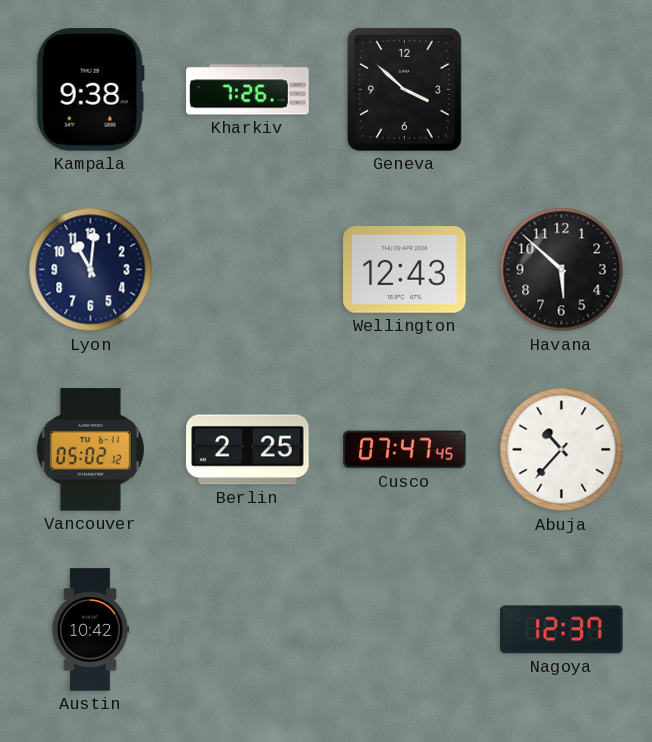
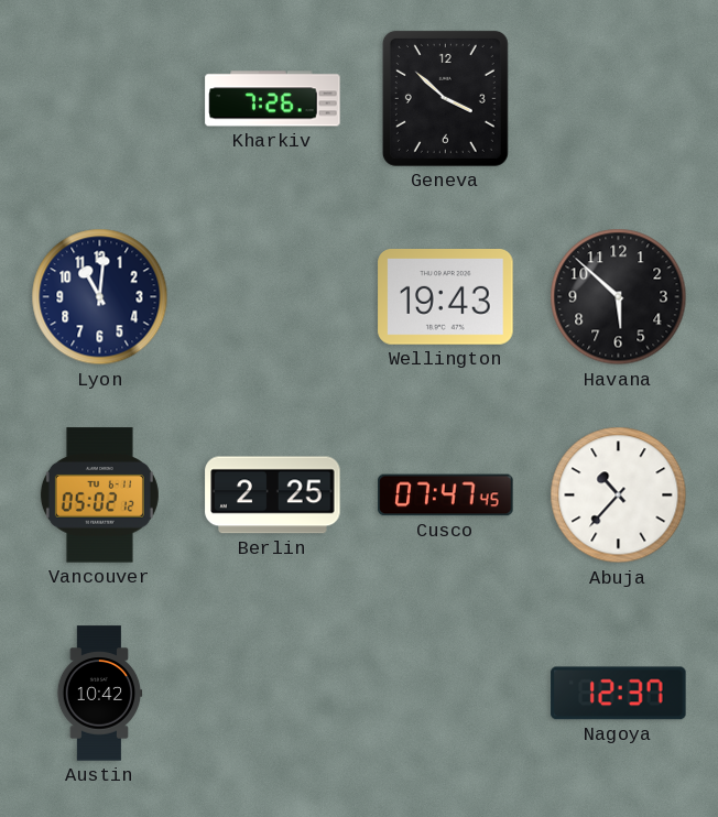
Kampala: 9:38 -> none
Wellington: 12:43 -> 19:43
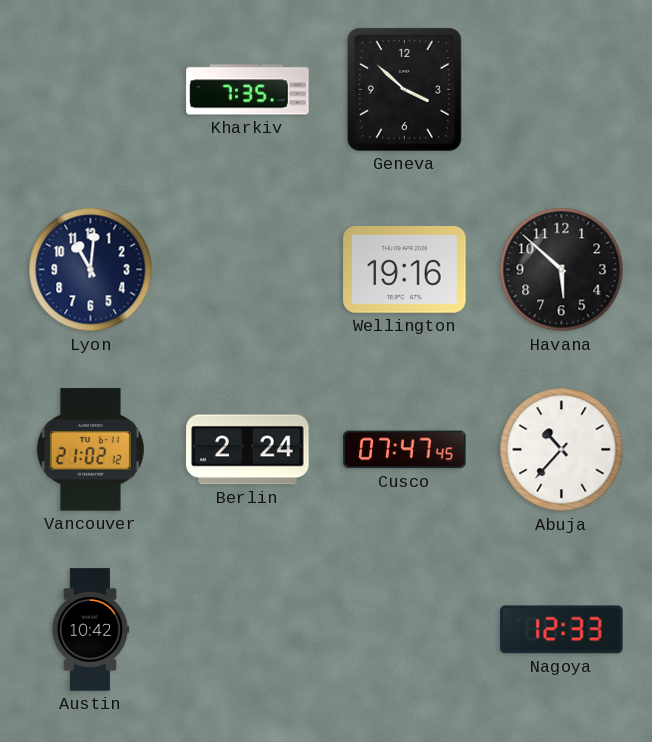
Kharkiv: 7:26 -> 7:35
Wellington: 19:43 -> 19:16
Vancouver: 05:02 -> 21:02
Berlin: 2:25 -> 2:24
Nagoya: 12:37 -> 12:33
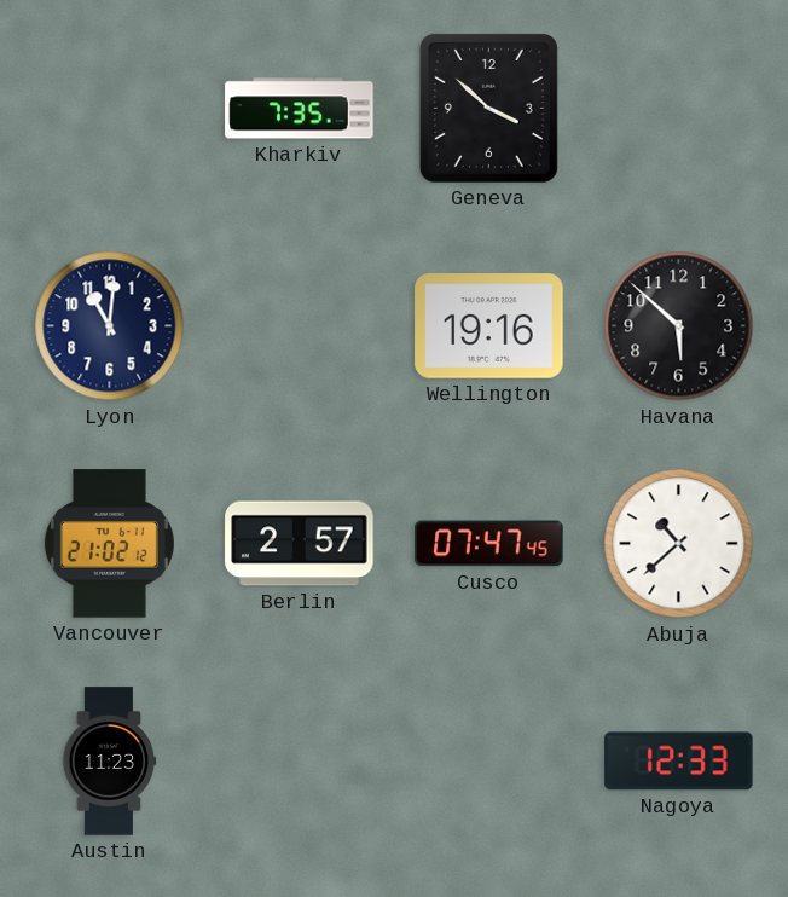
Berlin: 2:24 -> 2:57
Abuja: 10:37 -> 10:38
Austin: 10:42 -> 11:23
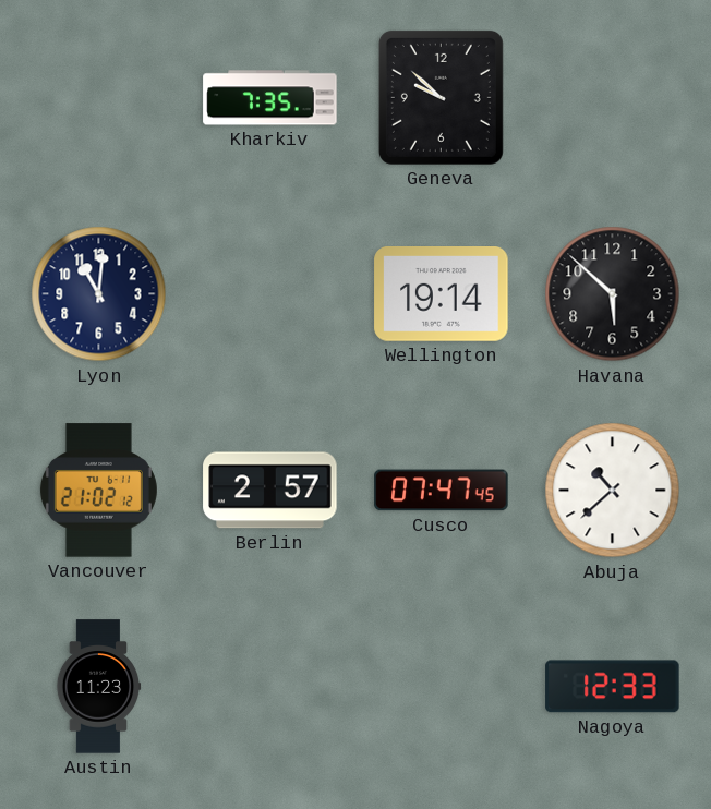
Geneva: 3:52 -> 9:52
Wellington: 19:16 -> 19:14
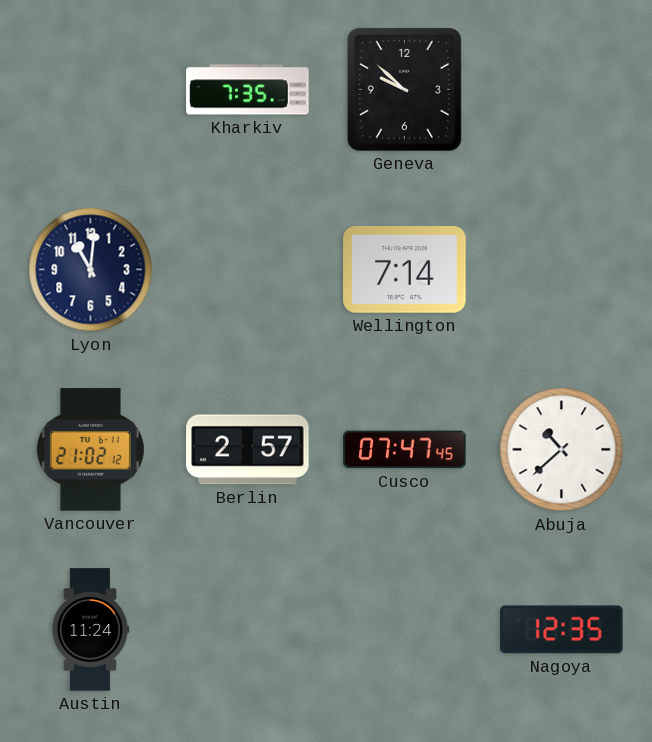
Wellington: 19:14 -> 7:14
Havana: 5:52 -> none
Austin: 11:23 -> 11:24
Nagoya: 12:33 -> 12:35
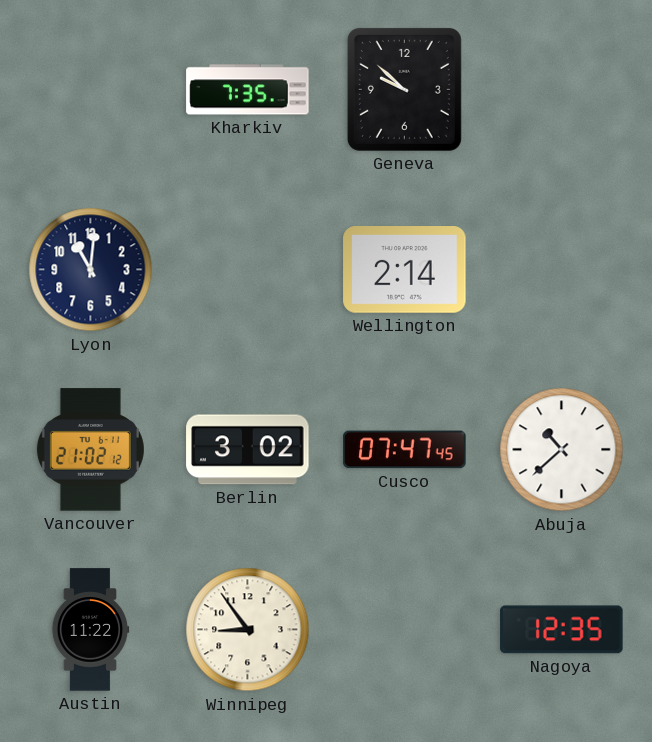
Wellington: 7:14 -> 2:14
Berlin: 2:57 -> 3:02
Austin: 11:24 -> 11:22
Winnipeg: none -> 8:54
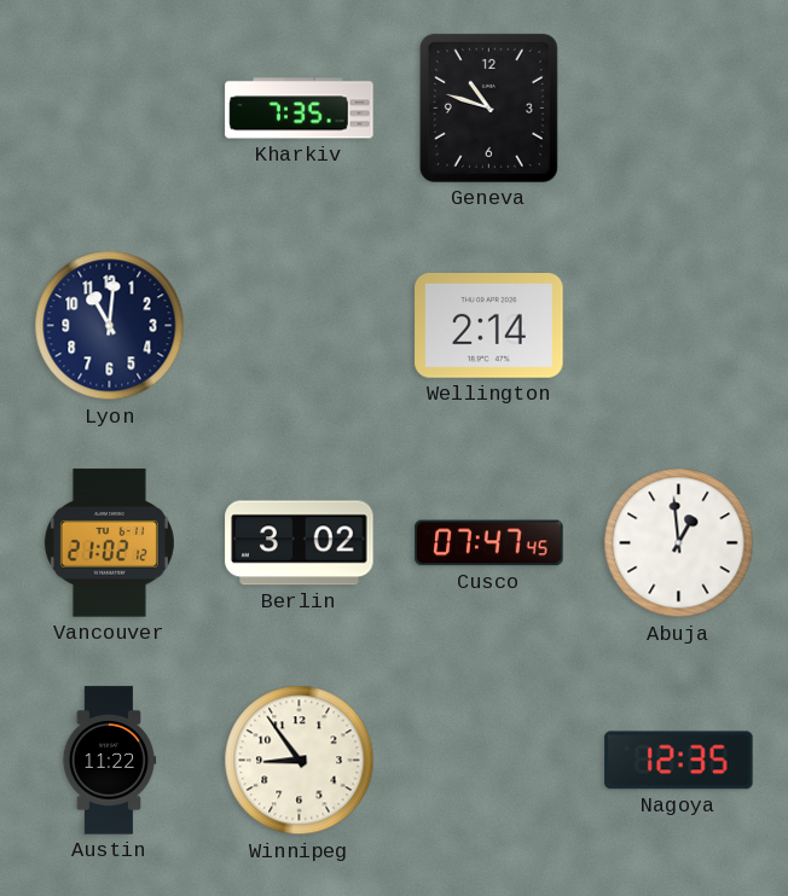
Geneva: 9:52 -> 10:48
Abuja: 10:38 -> 12:59
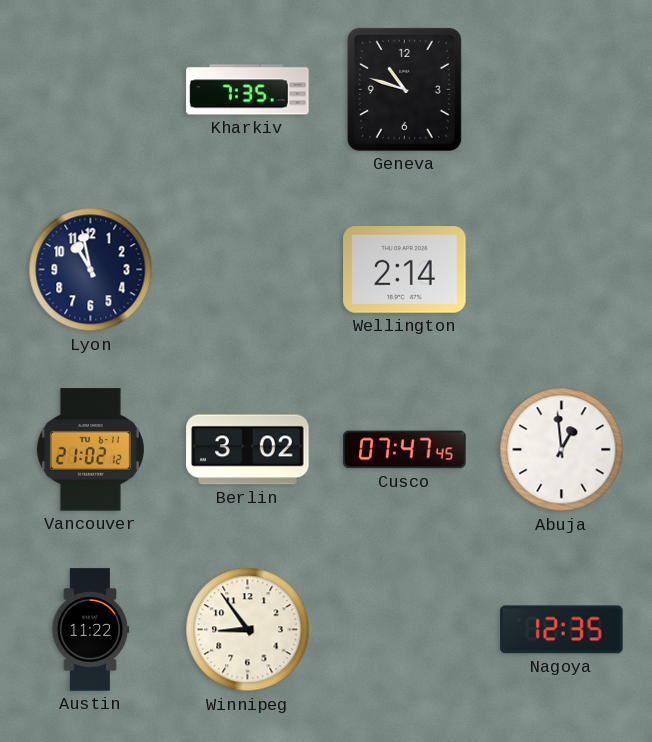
Lyon: 11:01 -> 10:58
